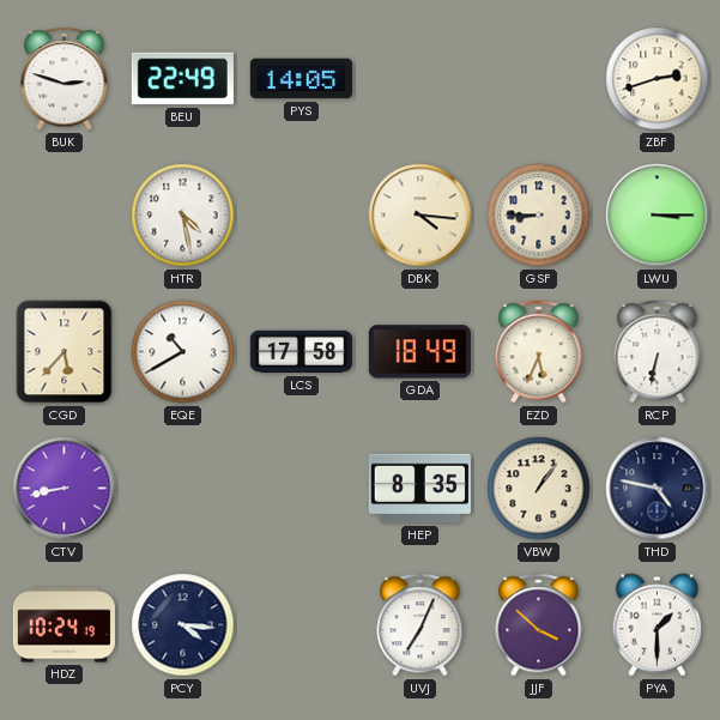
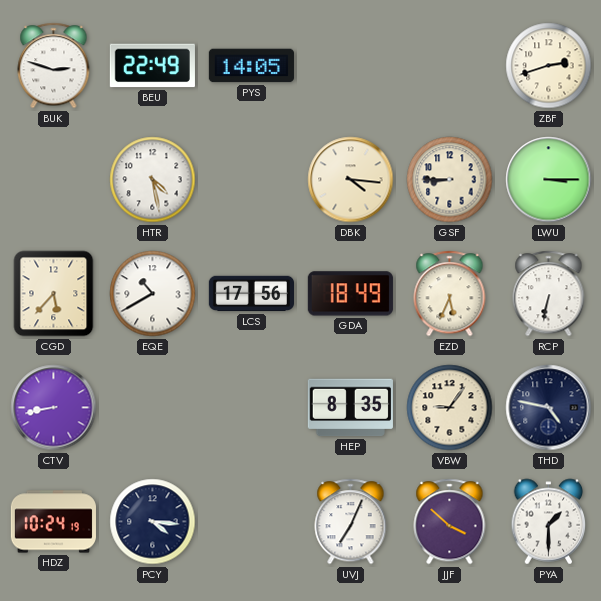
LCS: 17:58 -> 17:56
VBW: 1:06 -> 9:06
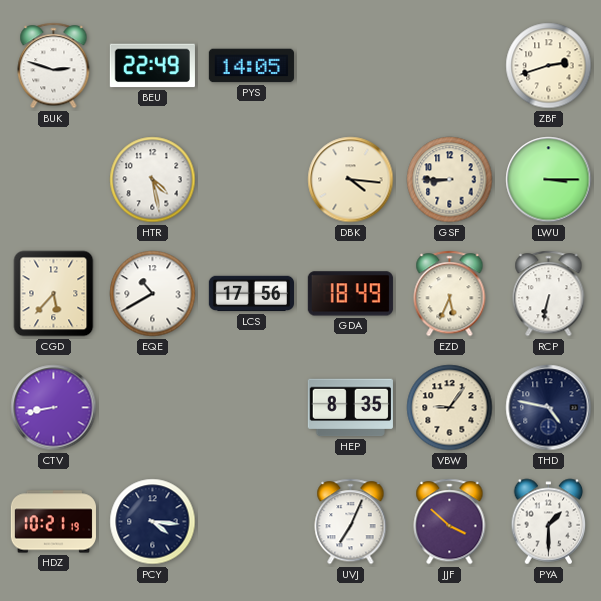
HDZ: 10:24 -> 10:21
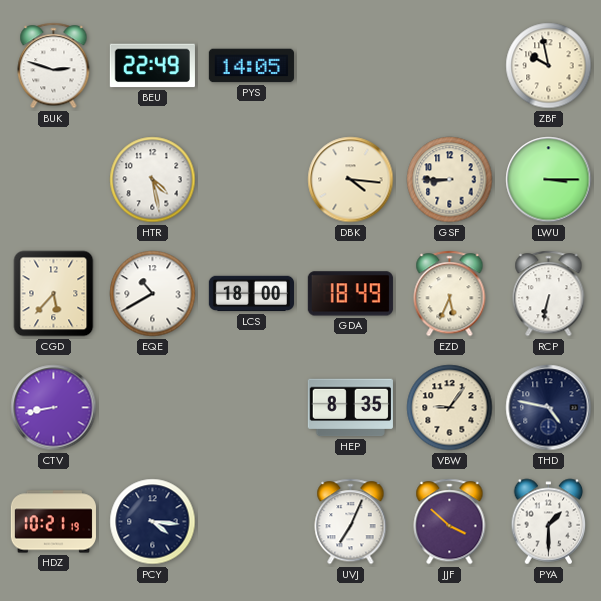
ZBF: 2:42 -> 9:58
LCS: 17:56 -> 18:00
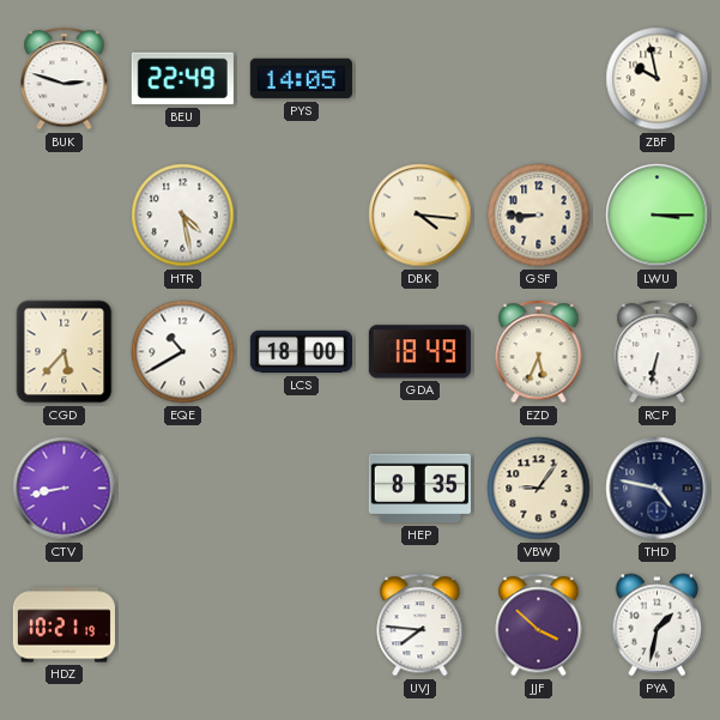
PCY: 4:16 -> none
UVJ: 7:04 -> 7:46
PYA: 1:30 -> 1:32
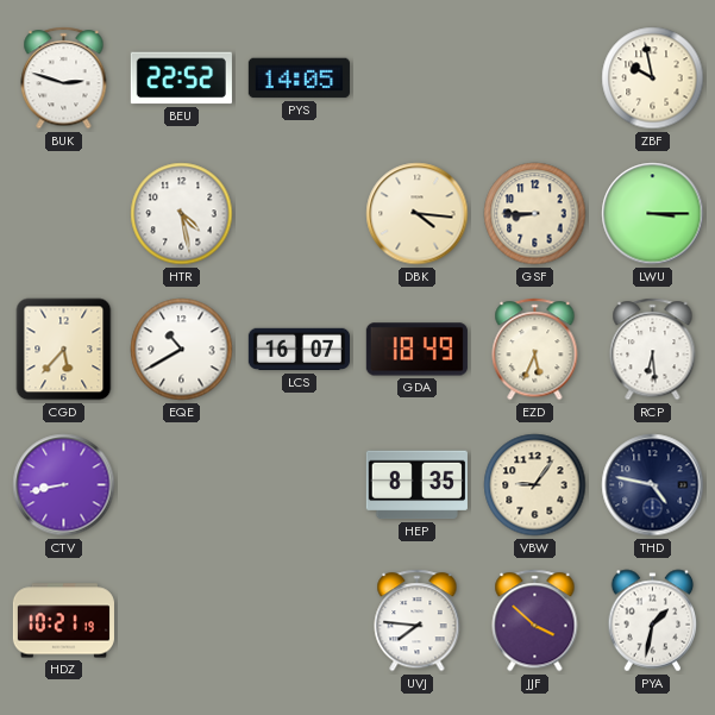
BEU: 22:49 -> 22:52
LCS: 18:00 -> 16:07
RCP: 6:32 -> 6:29
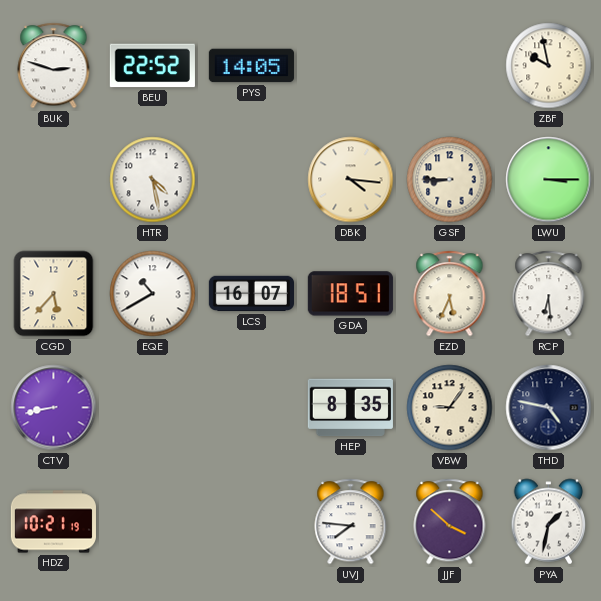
GDA: 18:49 -> 18:51
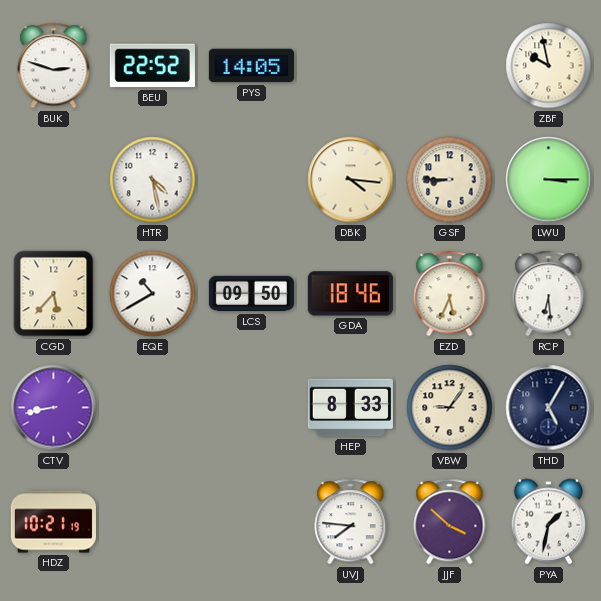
LCS: 16:07 -> 09:50
GDA: 18:51 -> 18:46
HEP: 8:35 -> 8:33
THD: 4:47 -> 5:05
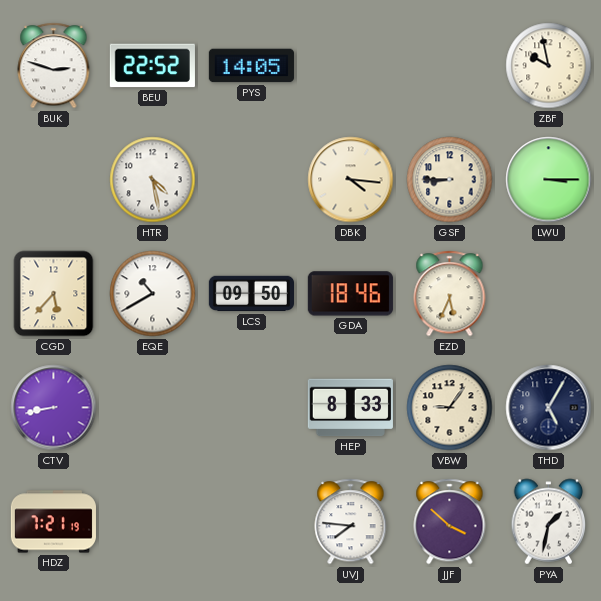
RCP: 6:29 -> none
HDZ: 10:21 -> 7:21
